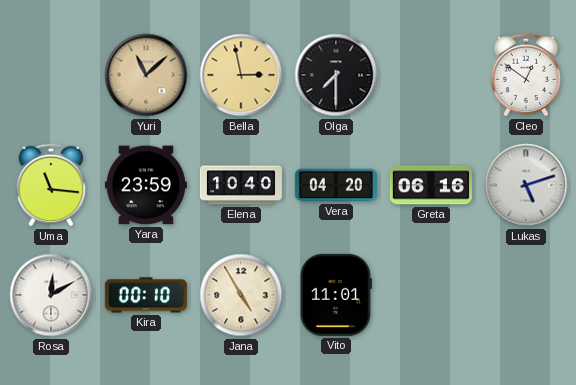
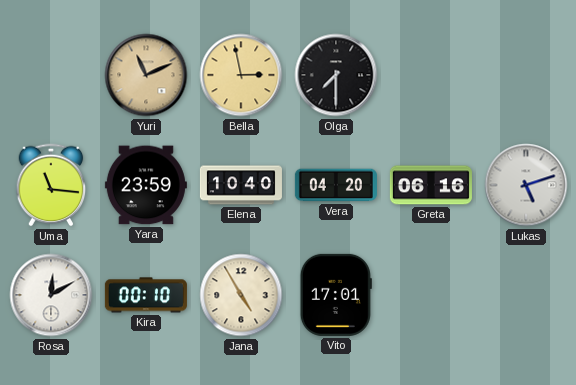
Yuri: 11:08 -> 11:11
Cleo: 12:51 -> none
Vito: 11:01 -> 17:01
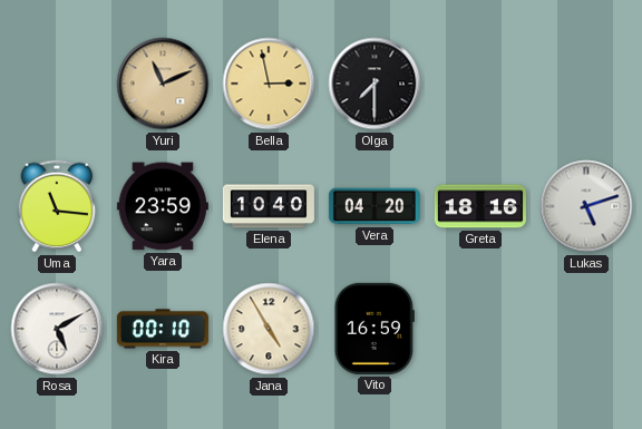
Greta: 06:16 -> 18:16
Rosa: 12:10 -> 5:10
Vito: 17:01 -> 16:59
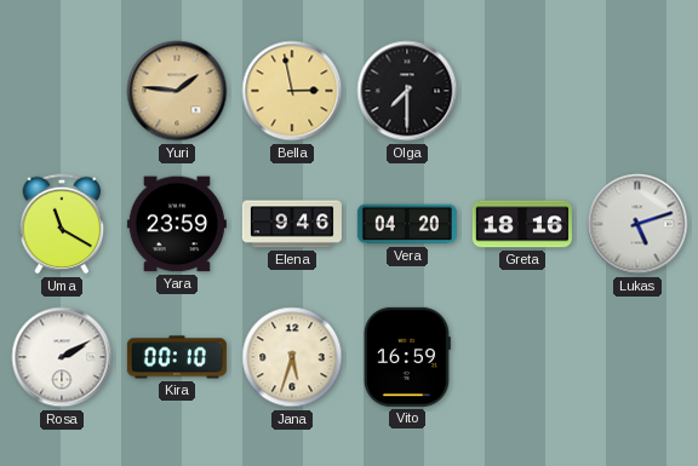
Yuri: 11:11 -> 1:46
Uma: 11:16 -> 11:20
Elena: 10:40 -> 9:46
Rosa: 5:10 -> 2:10
Jana: 4:55 -> 5:33
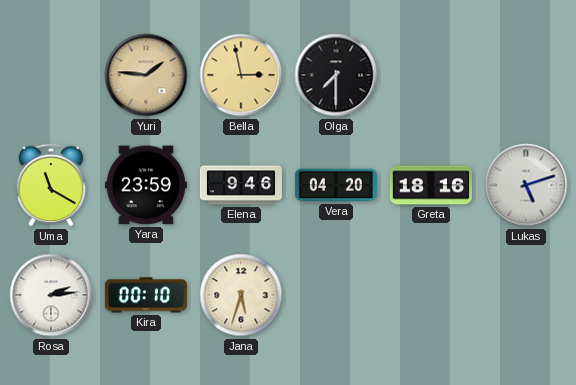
Rosa: 2:10 -> 2:14
Vito: 16:59 -> none
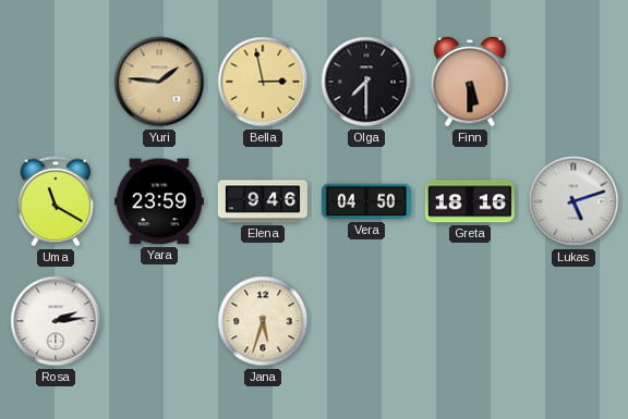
Finn: none -> 5:30
Vera: 04:20 -> 04:50
Kira: 00:10 -> none
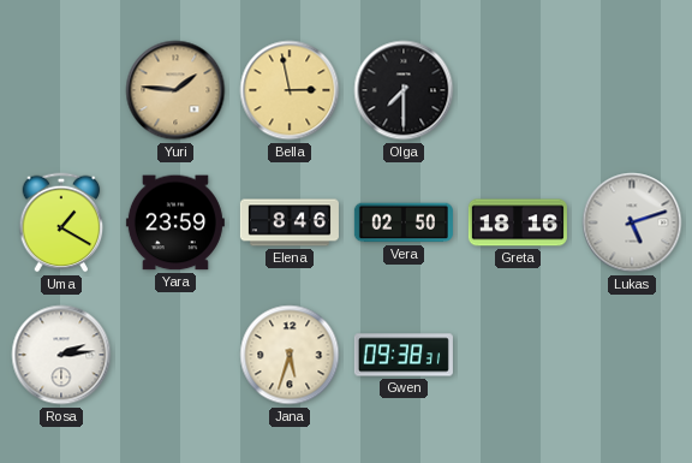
Finn: 5:30 -> none
Uma: 11:20 -> 1:20
Elena: 9:46 -> 8:46
Vera: 04:50 -> 02:50
Gwen: none -> 09:38
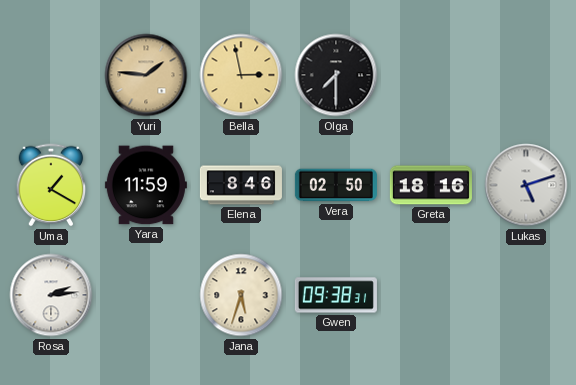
Yara: 23:59 -> 11:59
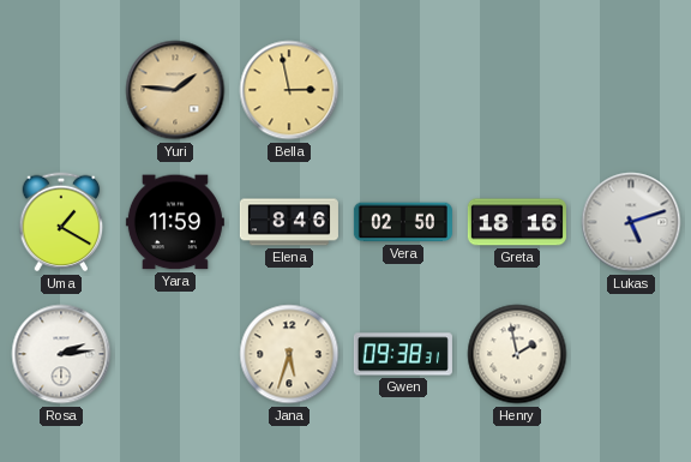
Olga: 7:30 -> none
Henry: none -> 1:58
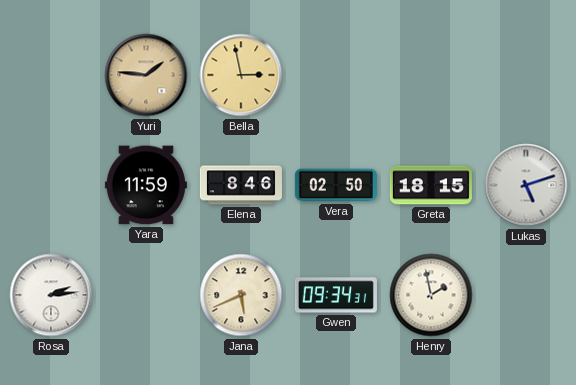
Uma: 1:20 -> none
Greta: 18:16 -> 18:15
Jana: 5:33 -> 5:41
Gwen: 09:38 -> 09:34
